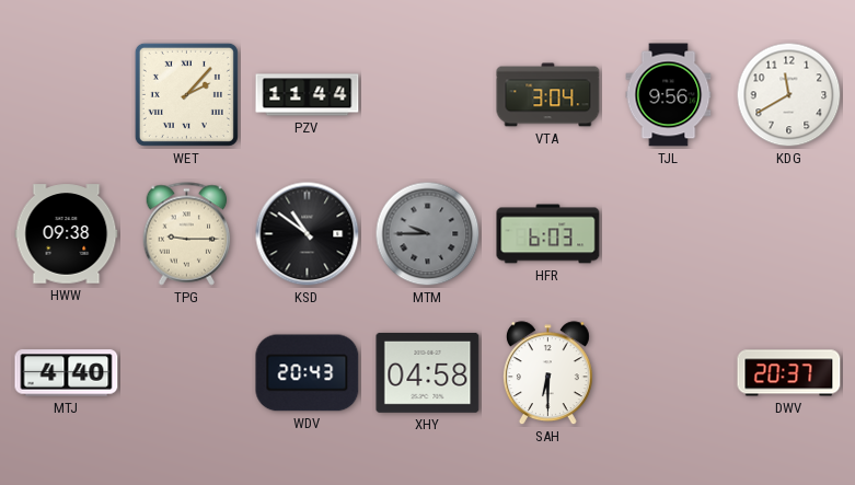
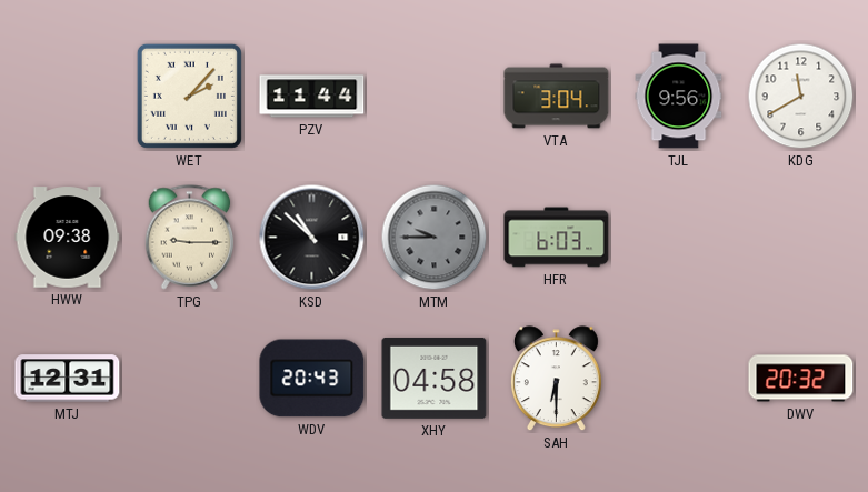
KSD: 10:51 -> 10:52
MTJ: 4:40 -> 12:31
DWV: 20:37 -> 20:32
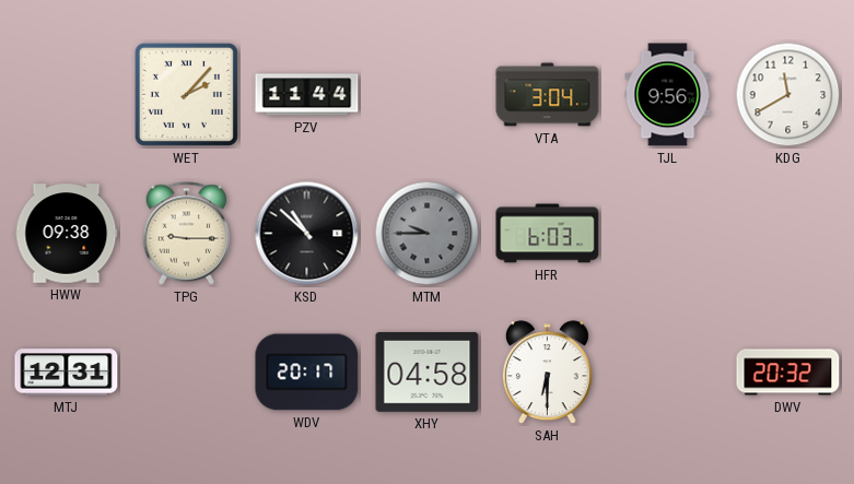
WDV: 20:43 -> 20:17
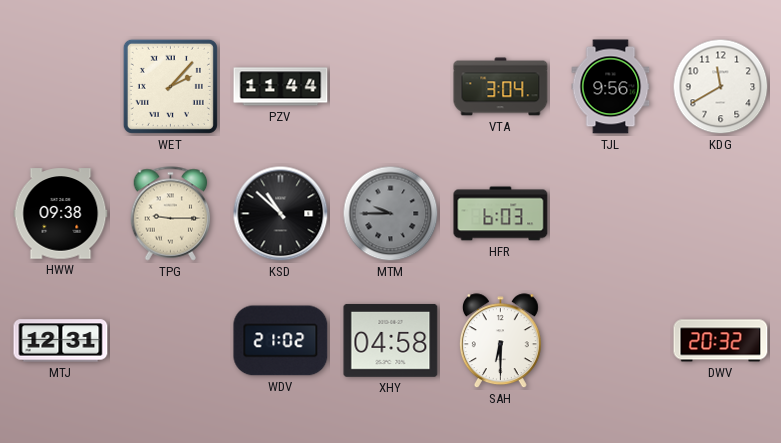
WDV: 20:17 -> 21:02
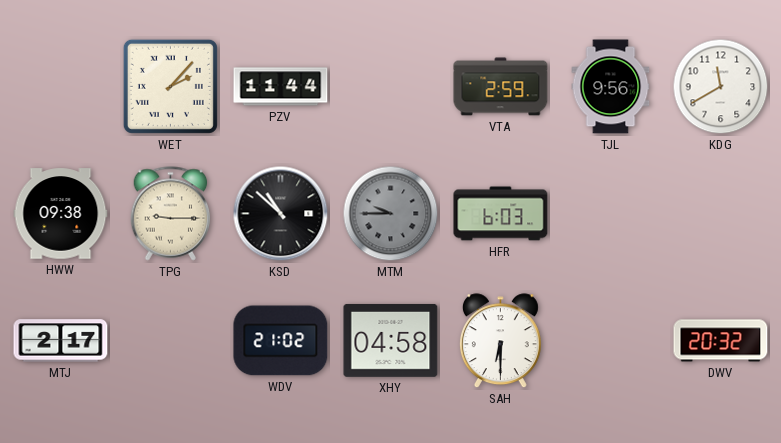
VTA: 3:04 -> 2:59
MTJ: 12:31 -> 2:17
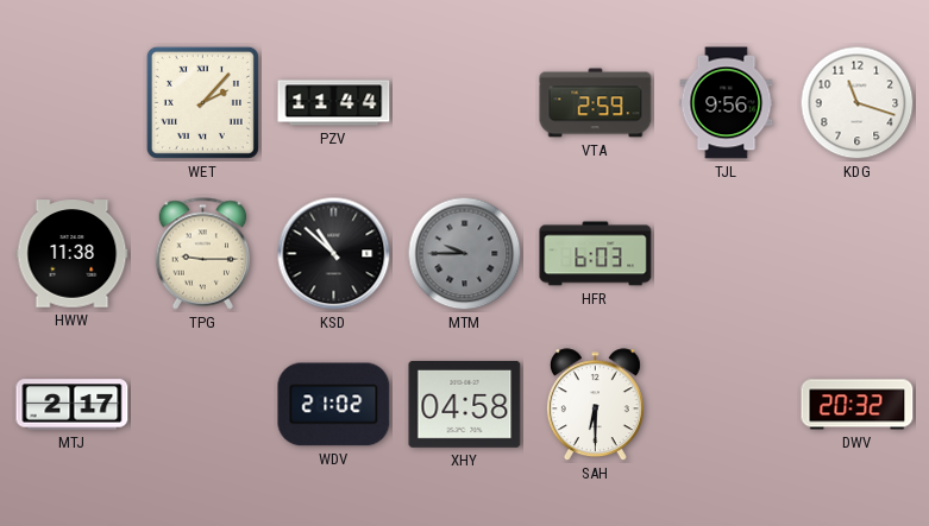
KDG: 11:40 -> 11:18
HWW: 09:38 -> 11:38
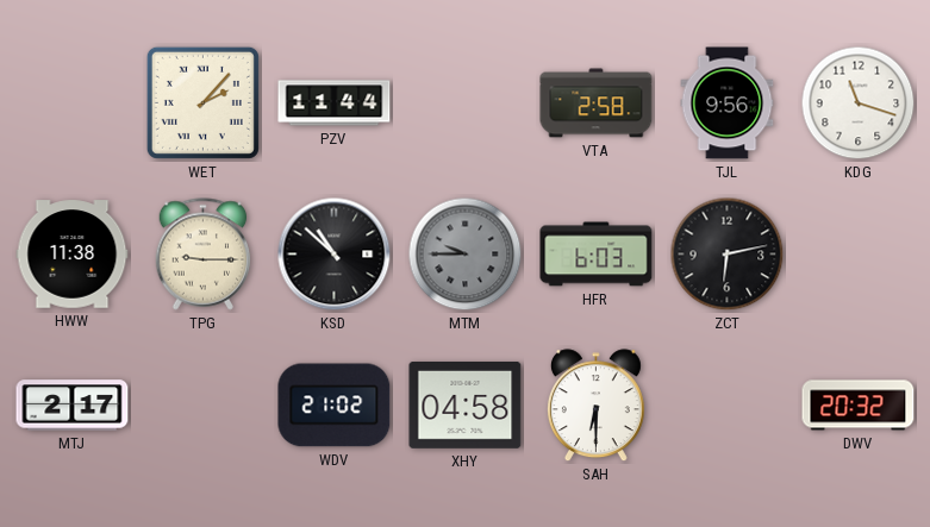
VTA: 2:59 -> 2:58
ZCT: none -> 6:13
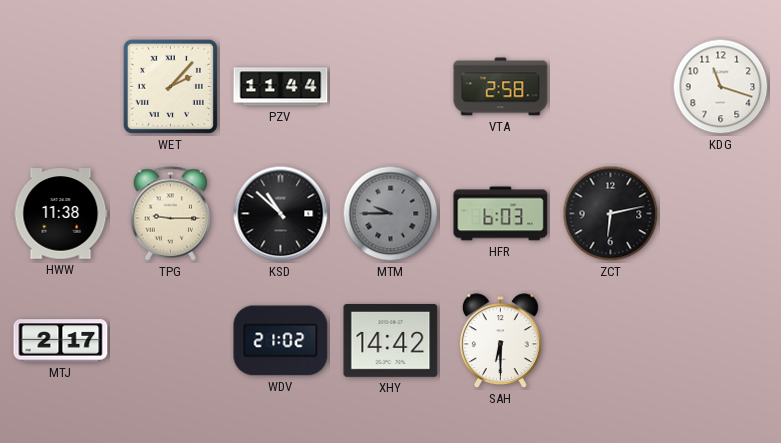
TJL: 9:56 -> none
XHY: 04:58 -> 14:42
DWV: 20:32 -> none
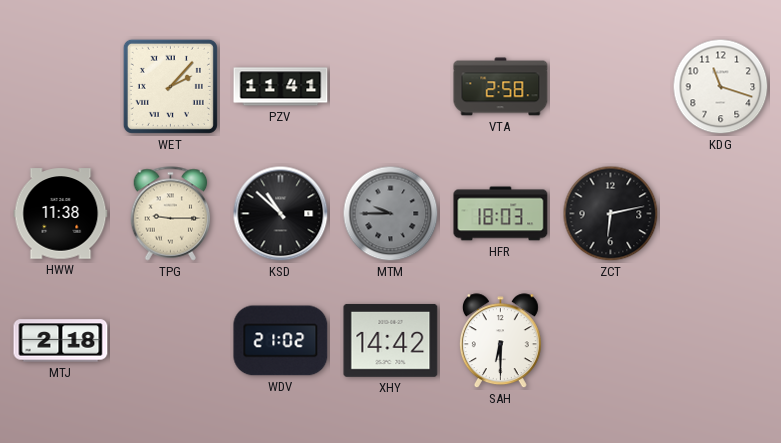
PZV: 11:44 -> 11:41
HFR: 6:03 -> 18:03
MTJ: 2:17 -> 2:18
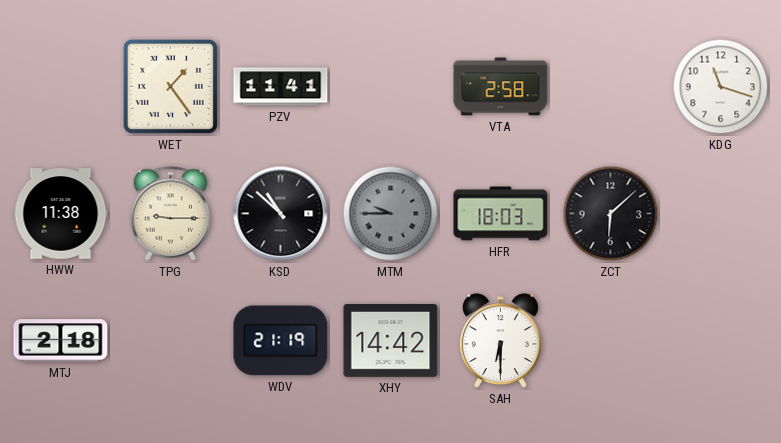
WET: 2:07 -> 1:24
ZCT: 6:13 -> 6:08
WDV: 21:02 -> 21:19
